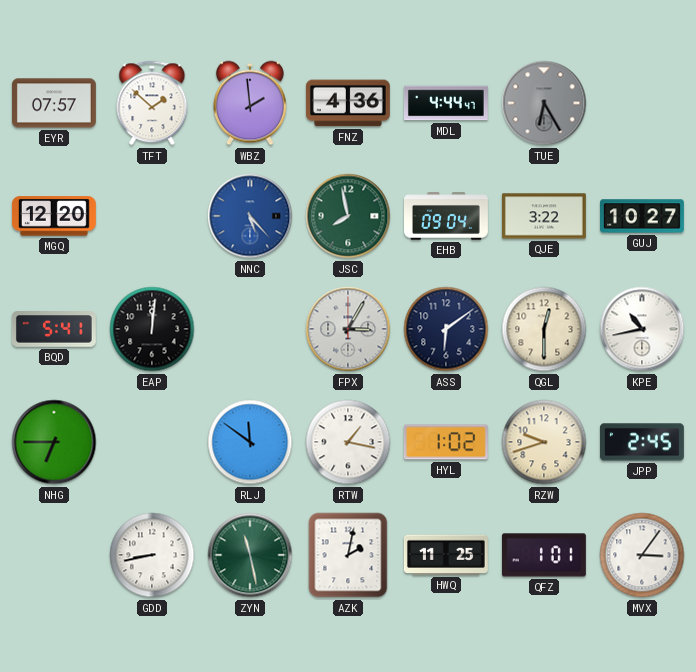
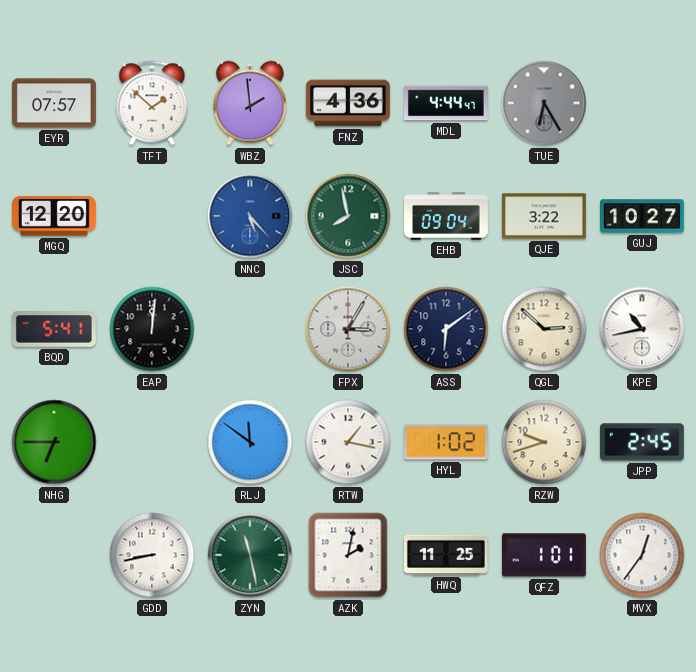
QGL: 12:30 -> 2:52
MVX: 3:06 -> 12:36
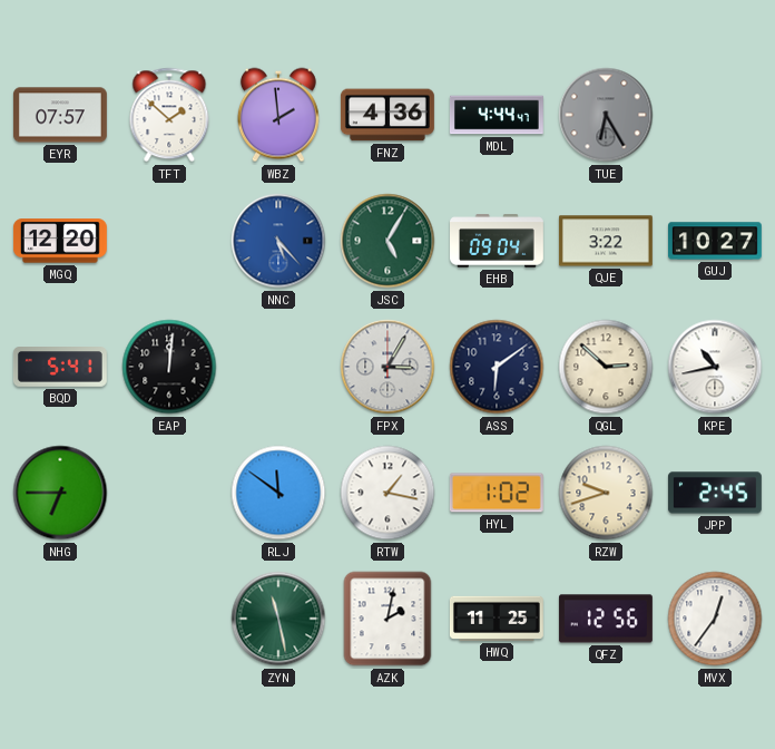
JSC: 7:58 -> 5:05
GDD: 8:43 -> none
QFZ: 1:01 -> 12:56
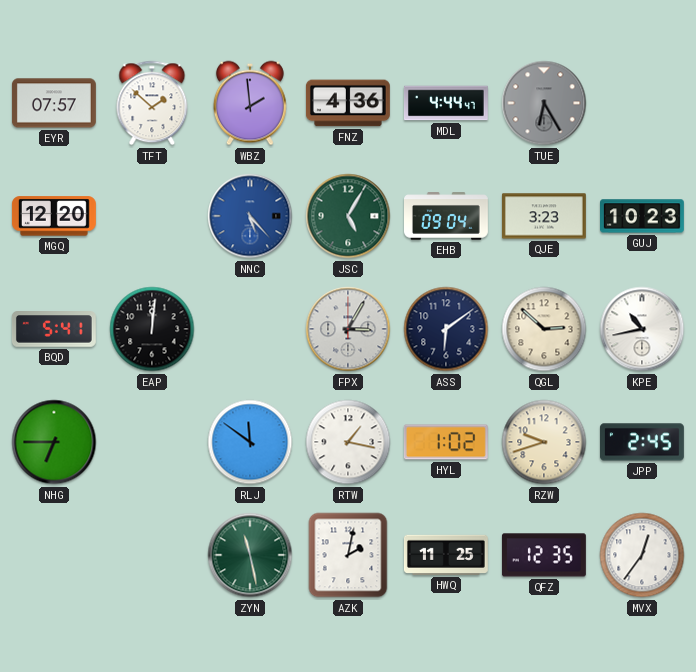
QJE: 3:22 -> 3:23
GUJ: 10:27 -> 10:23
QFZ: 12:56 -> 12:35
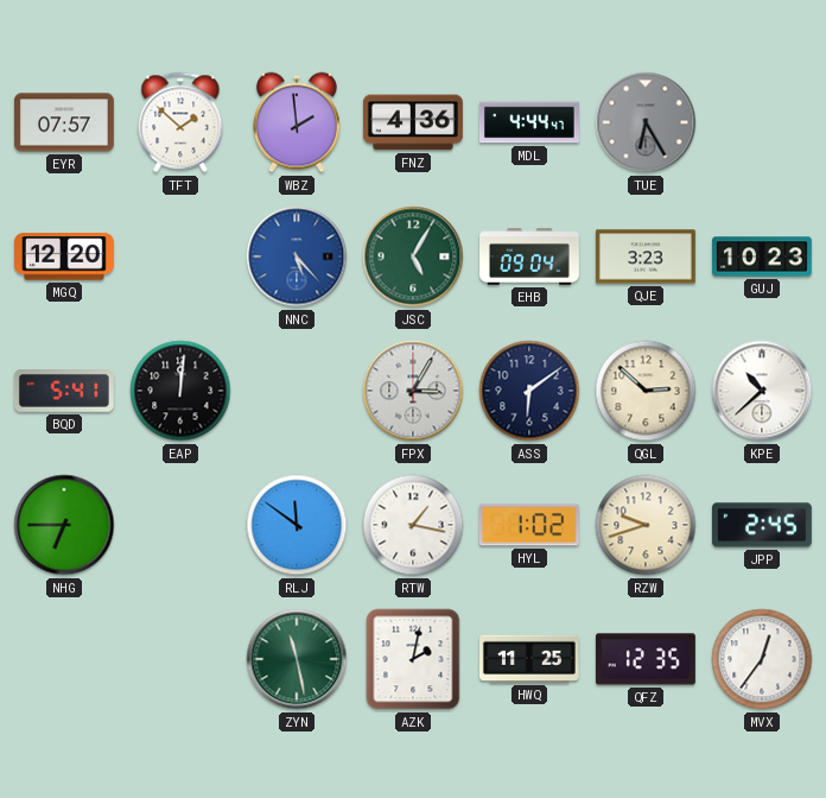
KPE: 10:43 -> 10:38
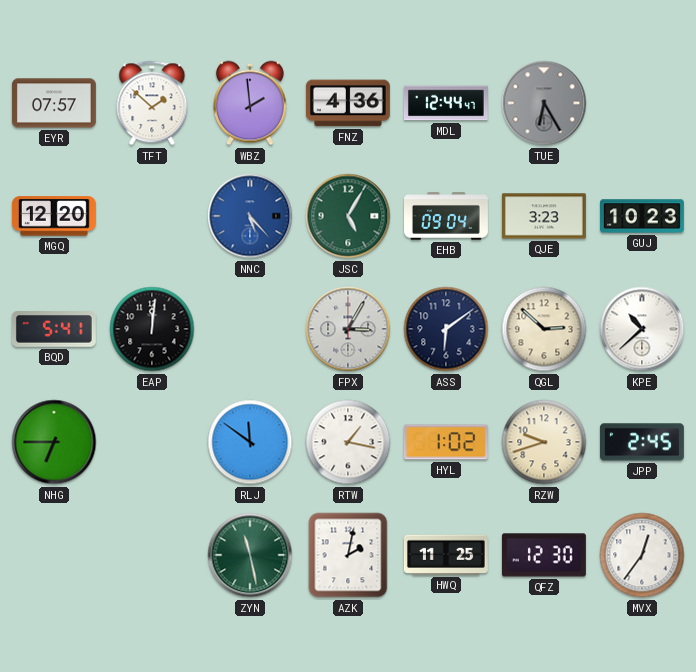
MDL: 4:44 -> 12:44
QFZ: 12:35 -> 12:30
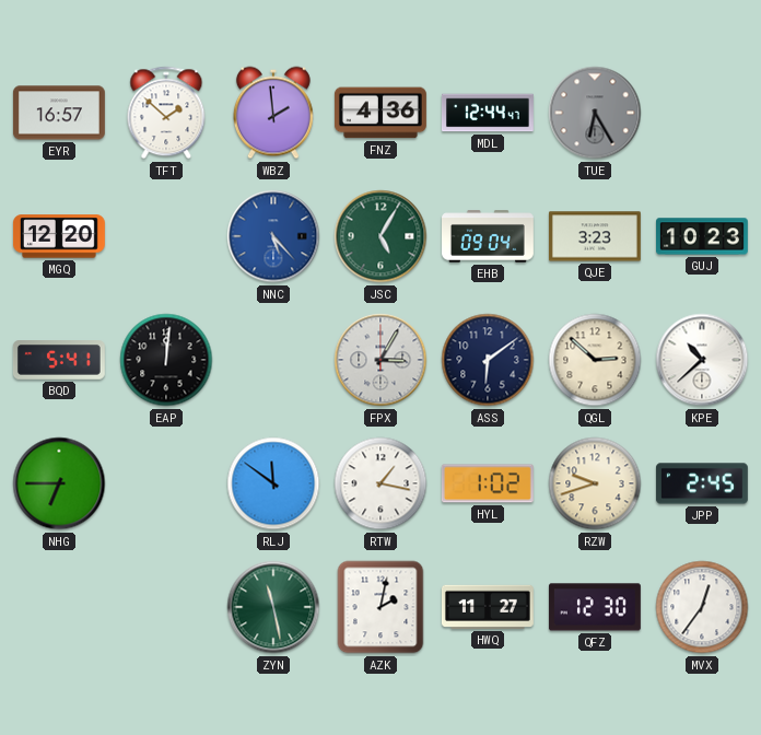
EYR: 07:57 -> 16:57
HWQ: 11:25 -> 11:27
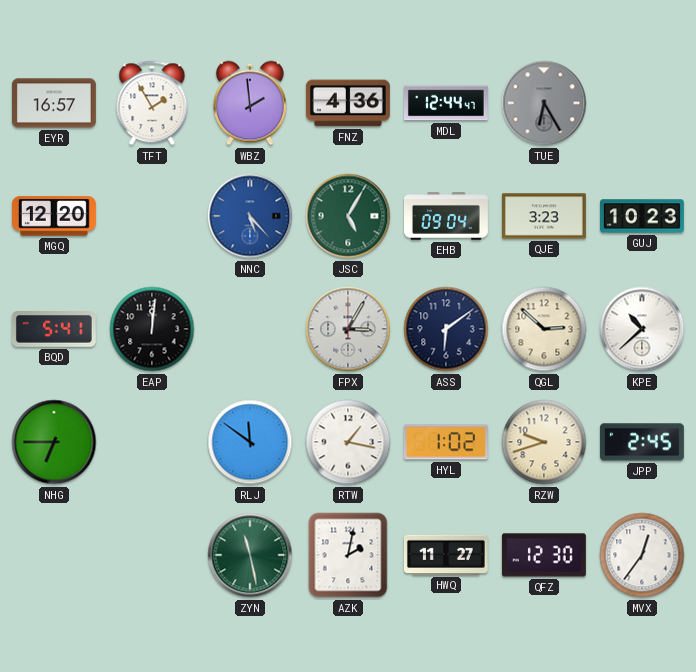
TFT: 1:52 -> 1:55
